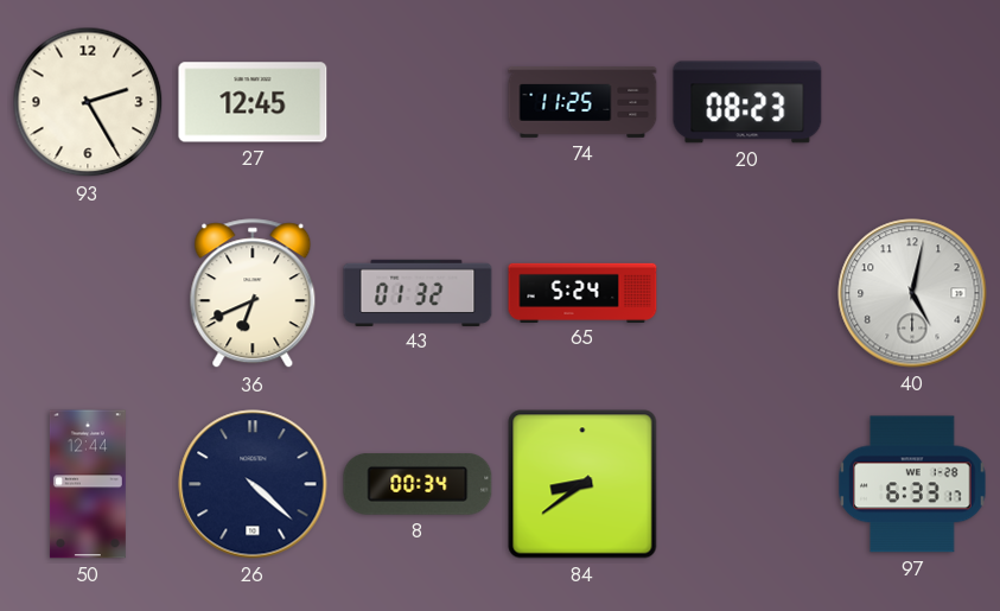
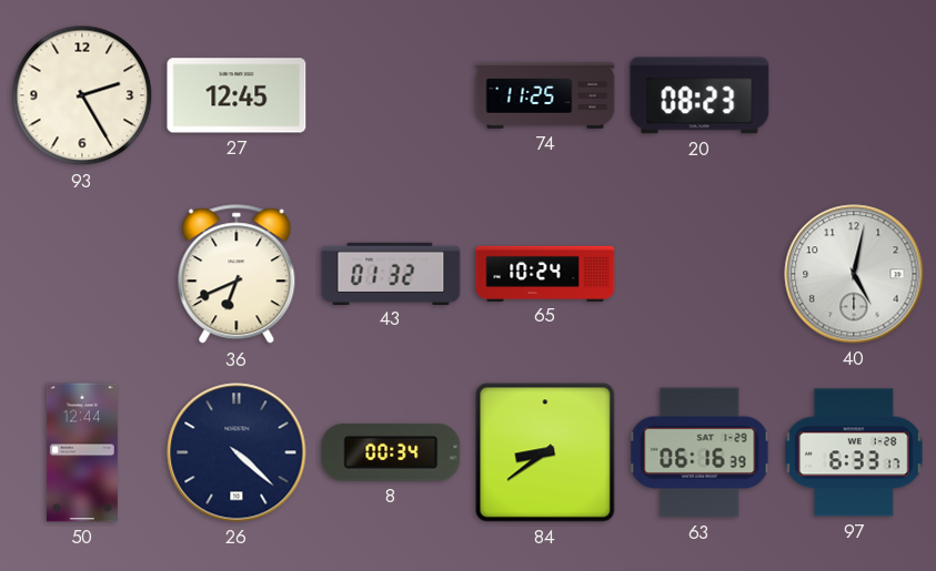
65: 5:24 -> 10:24
63: none -> 06:16
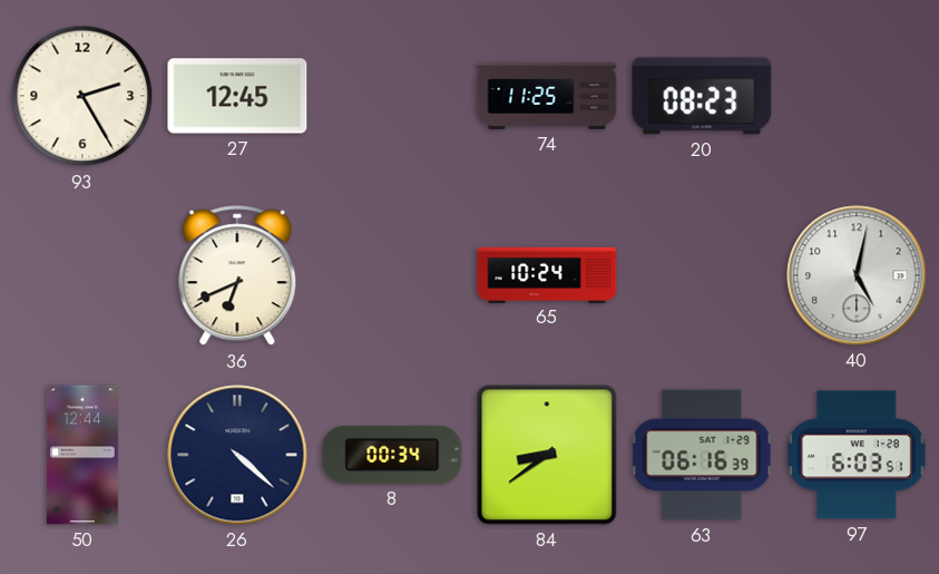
43: 01:32 -> none
97: 6:33 -> 6:03
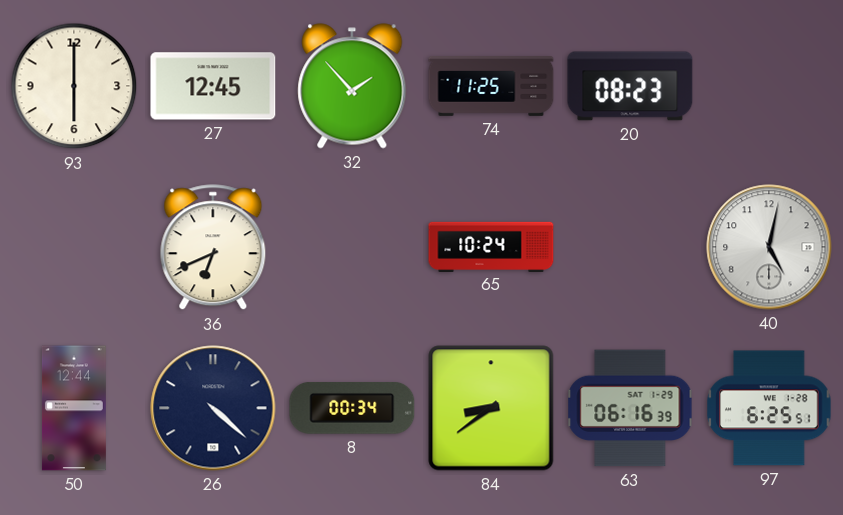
93: 2:25 -> 6:00
32: none -> 1:53
97: 6:03 -> 6:25
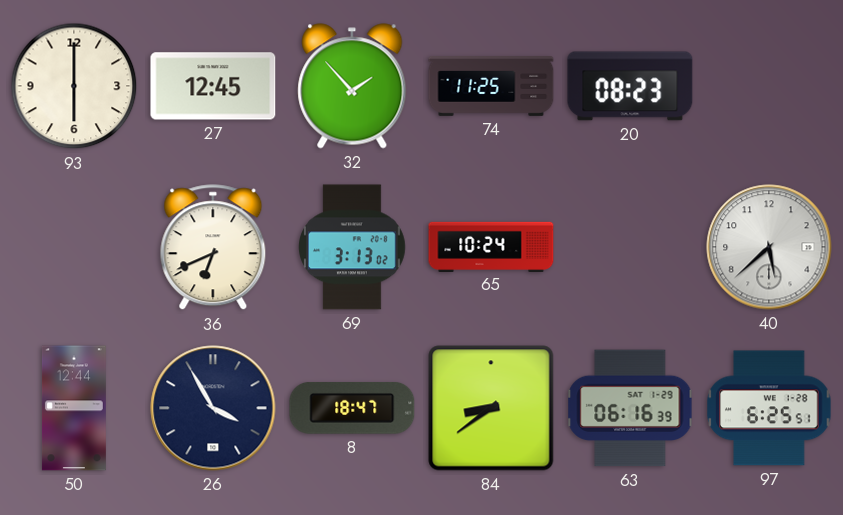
69: none -> 3:13
40: 5:02 -> 5:38
26: 4:22 -> 3:55
8: 00:34 -> 18:47
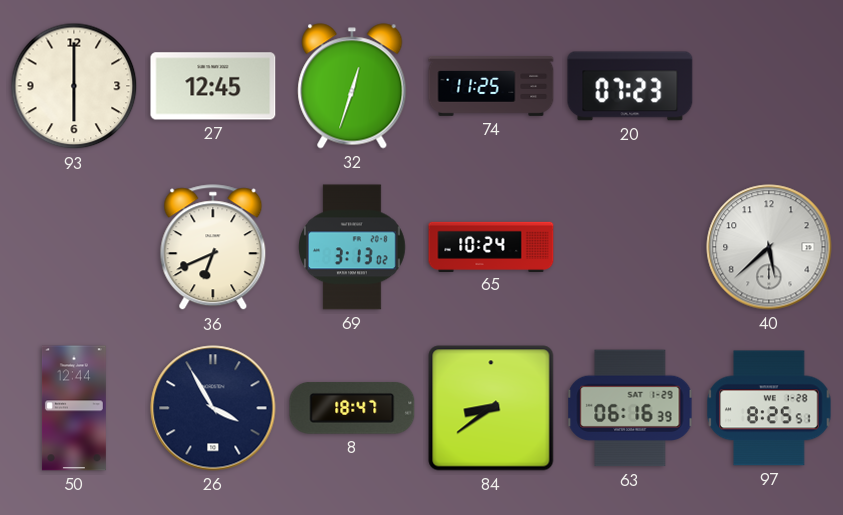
32: 1:53 -> 12:33
20: 08:23 -> 07:23
97: 6:25 -> 8:25
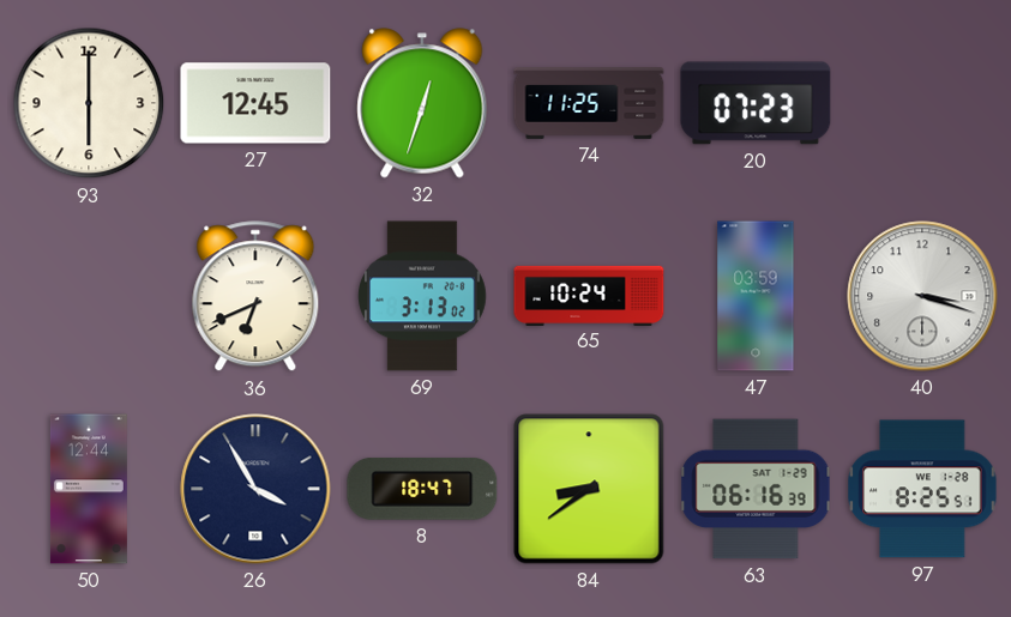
47: none -> 03:59
40: 5:38 -> 3:18
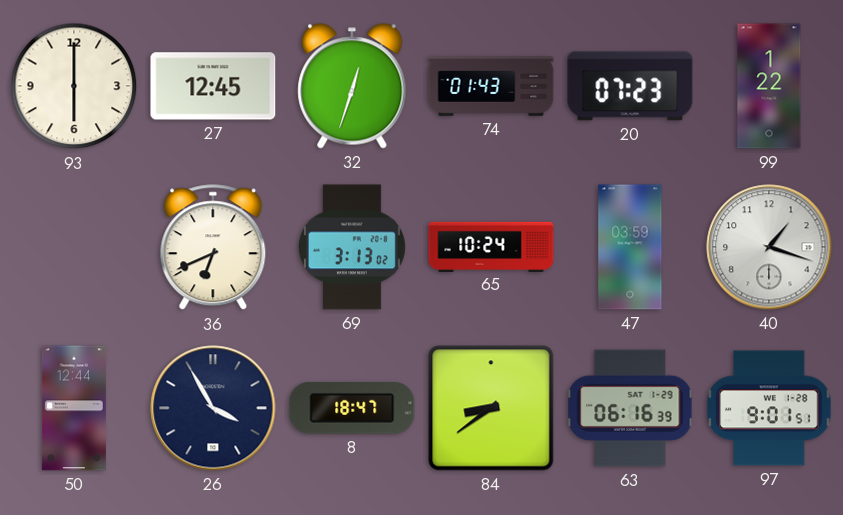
74: 11:25 -> 01:43
99: none -> 1:22
40: 3:18 -> 1:18
97: 8:25 -> 9:01
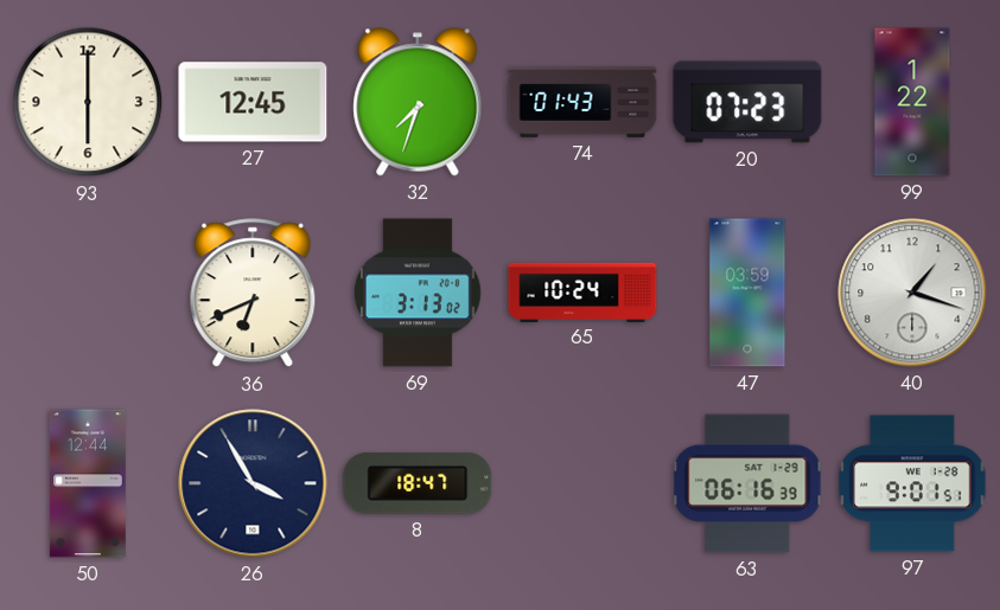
32: 12:33 -> 7:33
84: 8:39 -> none
